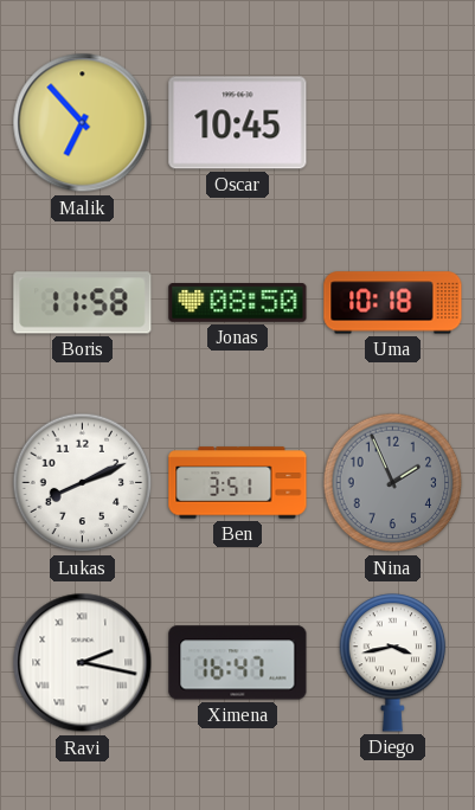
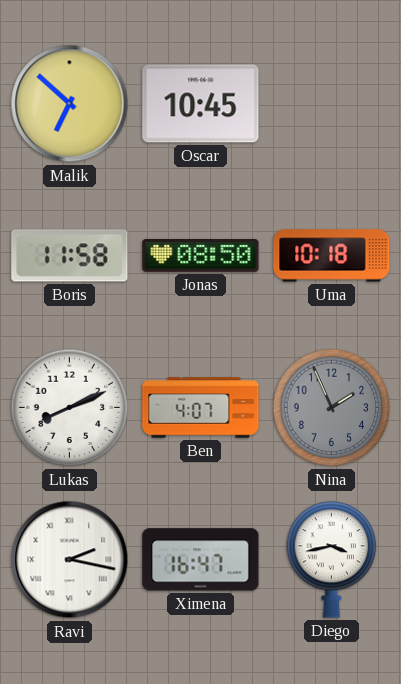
Malik: 6:53 -> 6:52
Ben: 3:51 -> 4:07
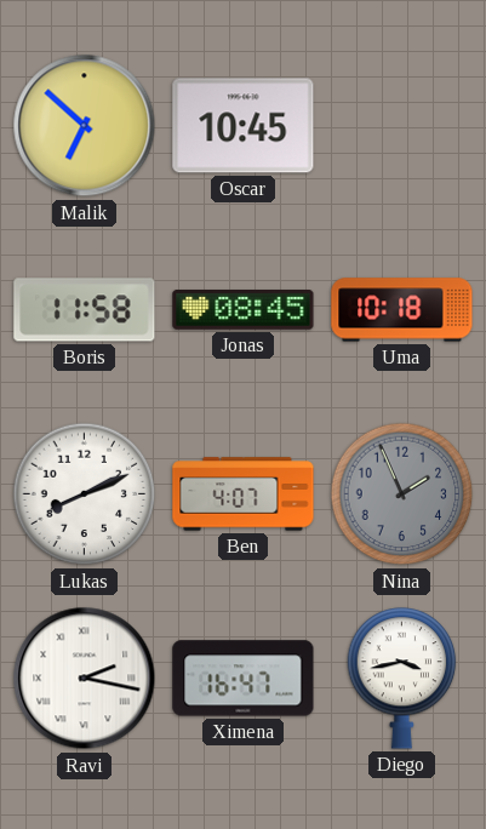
Jonas: 08:50 -> 08:45
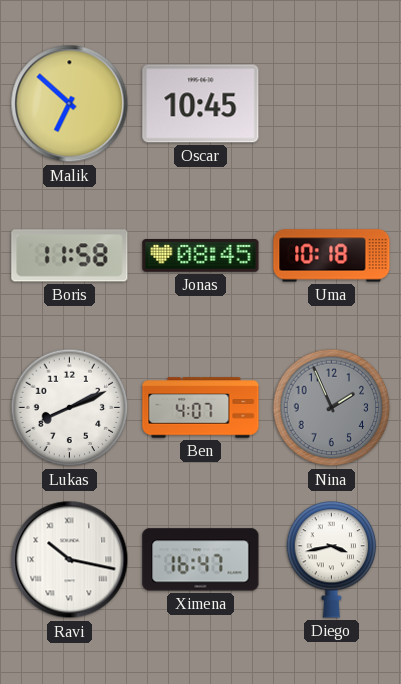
Ravi: 2:17 -> 10:17
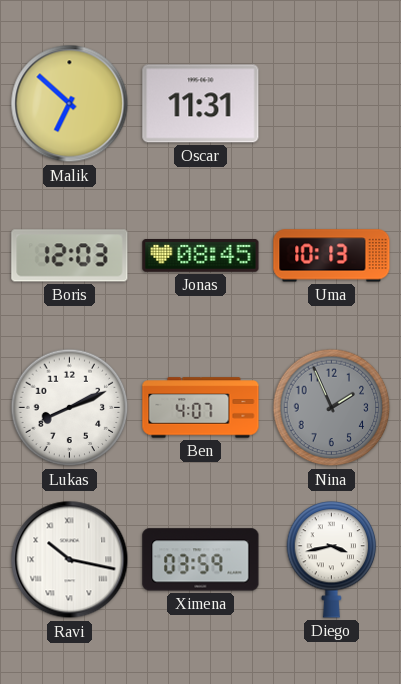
Oscar: 10:45 -> 11:31
Boris: 11:58 -> 12:03
Uma: 10:18 -> 10:13
Ximena: 16:47 -> 03:59
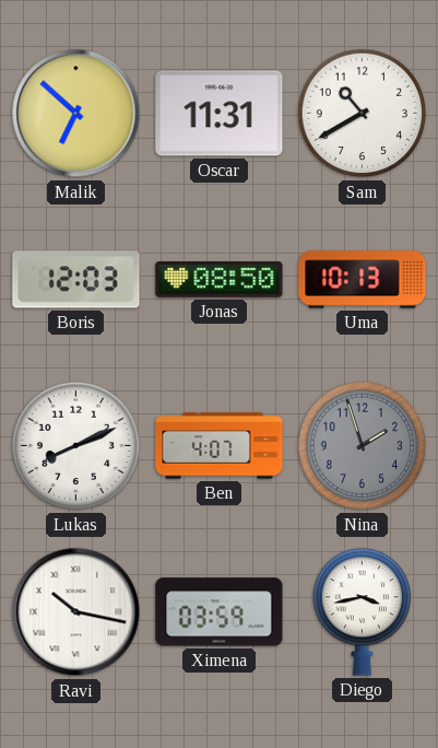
Sam: none -> 10:40
Jonas: 08:45 -> 08:50
Nina: 1:56 -> 1:57
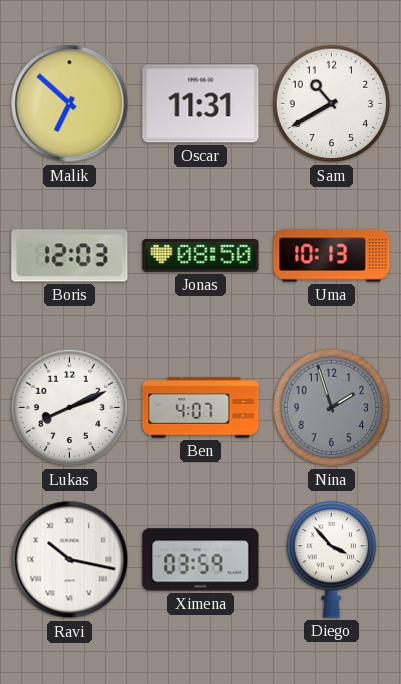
Diego: 3:43 -> 3:53
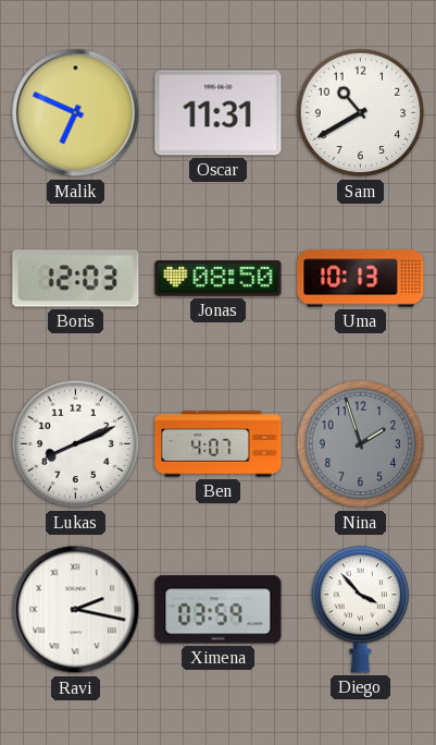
Malik: 6:52 -> 6:49
Ravi: 10:17 -> 2:17
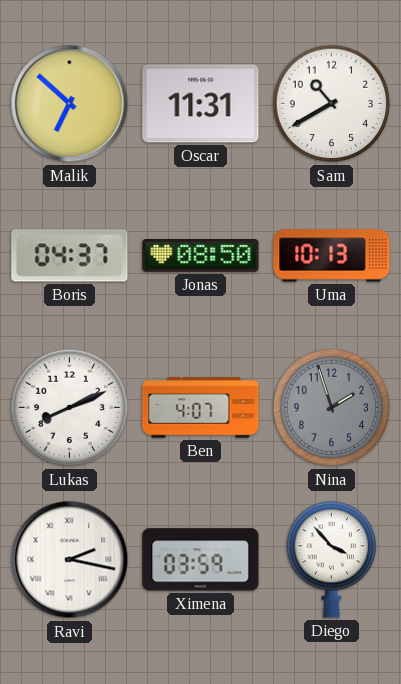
Malik: 6:49 -> 6:52
Boris: 12:03 -> 04:37
